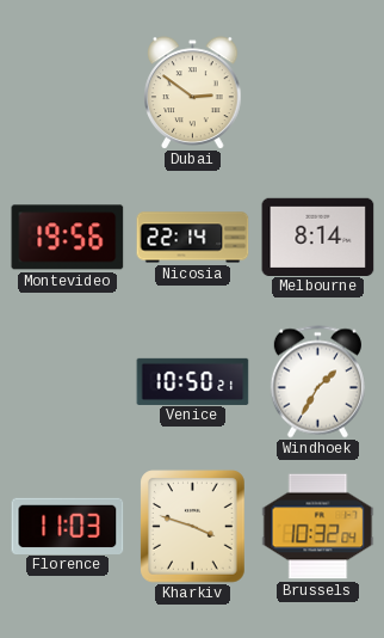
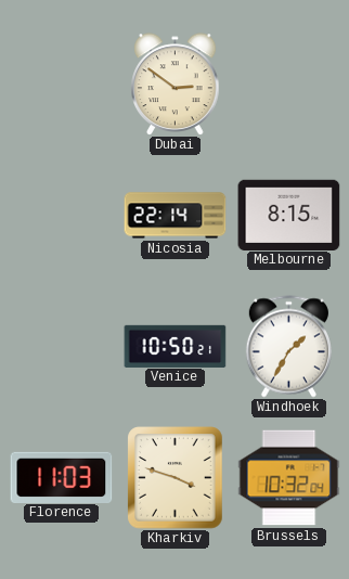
Montevideo: 19:56 -> none
Melbourne: 8:14 -> 8:15
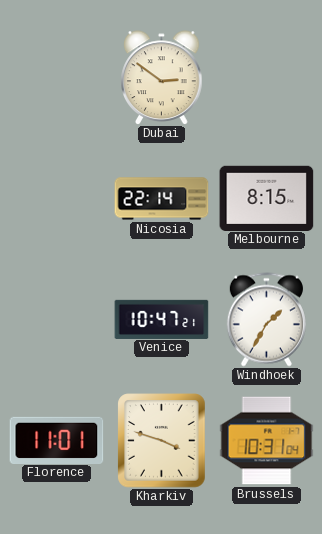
Venice: 10:50 -> 10:47
Florence: 11:03 -> 11:01
Brussels: 10:32 -> 10:31
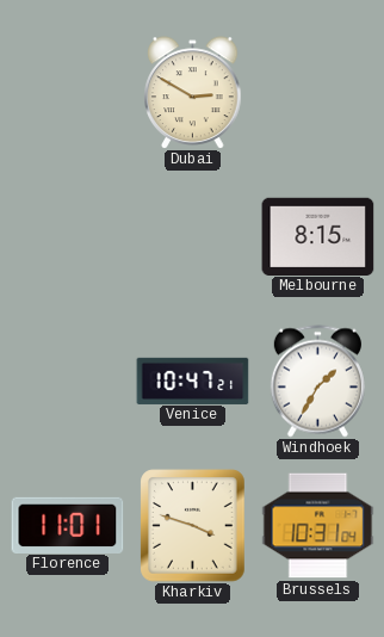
Dubai: 2:51 -> 2:50
Nicosia: 22:14 -> none
